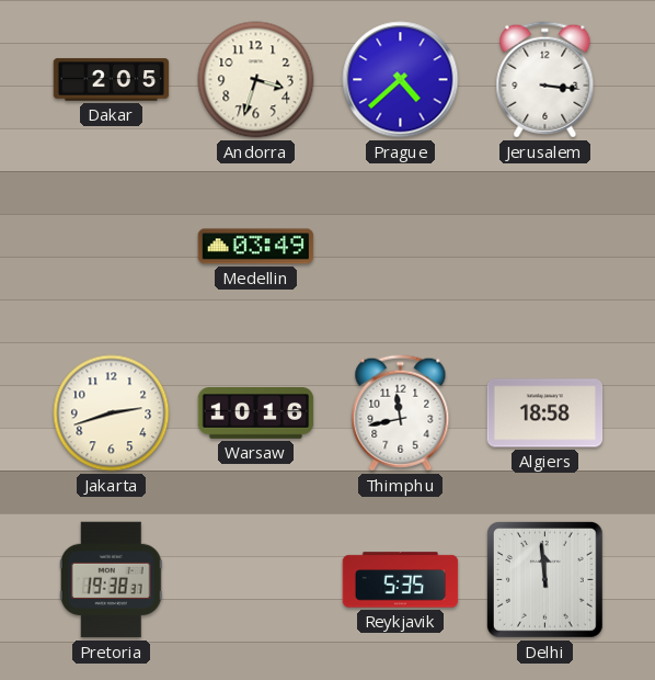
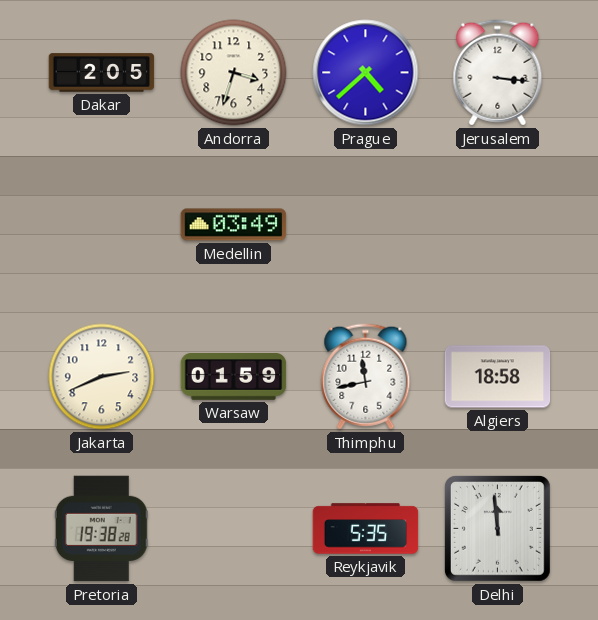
Jakarta: 2:42 -> 2:41
Warsaw: 10:16 -> 01:59
Pretoria: 19:38:37 -> 19:38:28
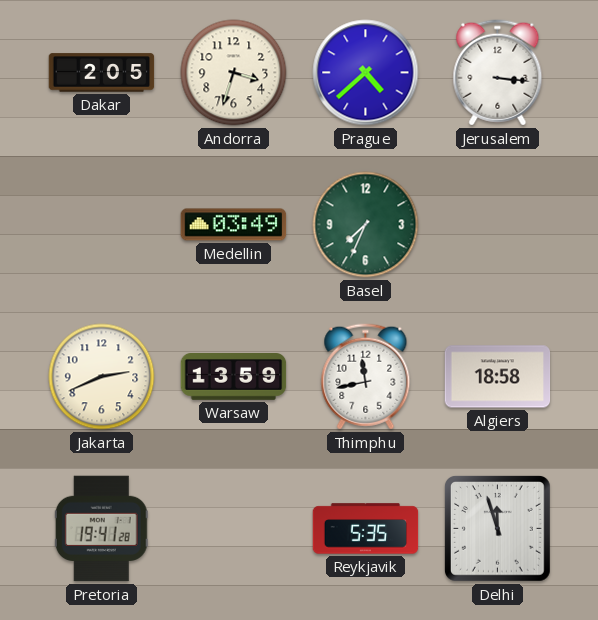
Basel: none -> 7:34
Warsaw: 01:59 -> 13:59
Pretoria: 19:38 -> 19:41
Delhi: 11:59 -> 11:57
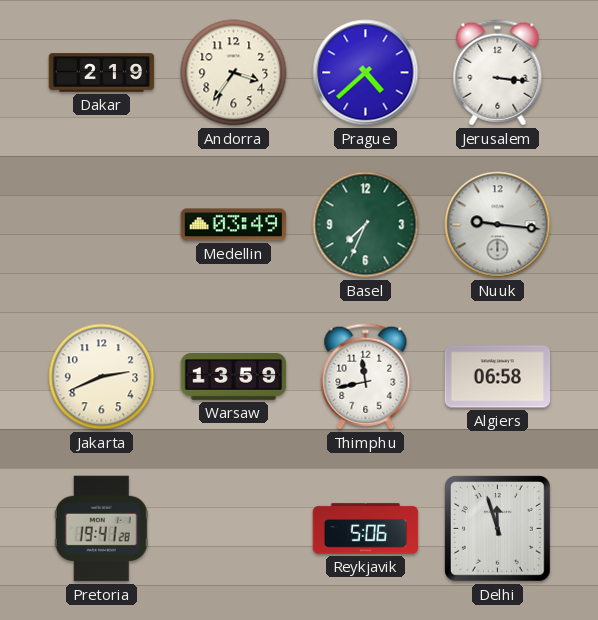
Dakar: 2:05 -> 2:19
Andorra: 3:33 -> 3:36
Nuuk: none -> 9:16
Algiers: 18:58 -> 06:58
Reykjavik: 5:35 -> 5:06
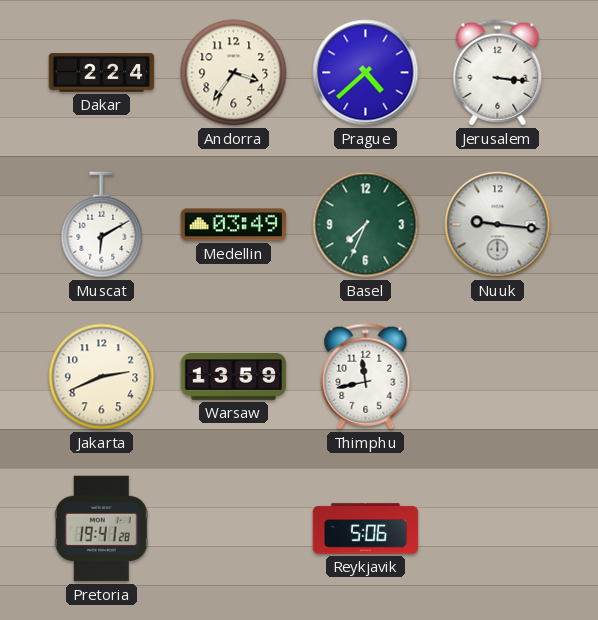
Dakar: 2:19 -> 2:24
Muscat: none -> 6:10
Algiers: 06:58 -> none
Delhi: 11:57 -> none
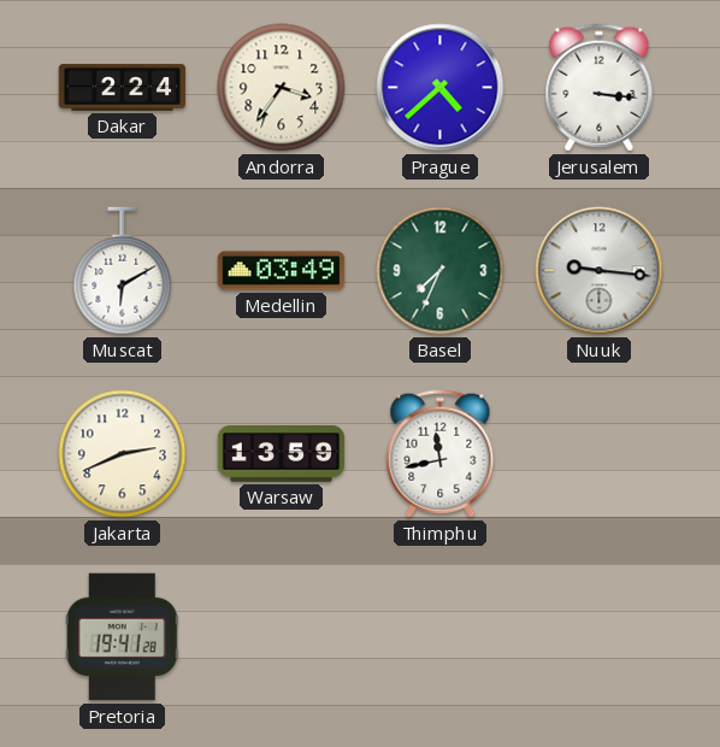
Reykjavik: 5:06 -> none
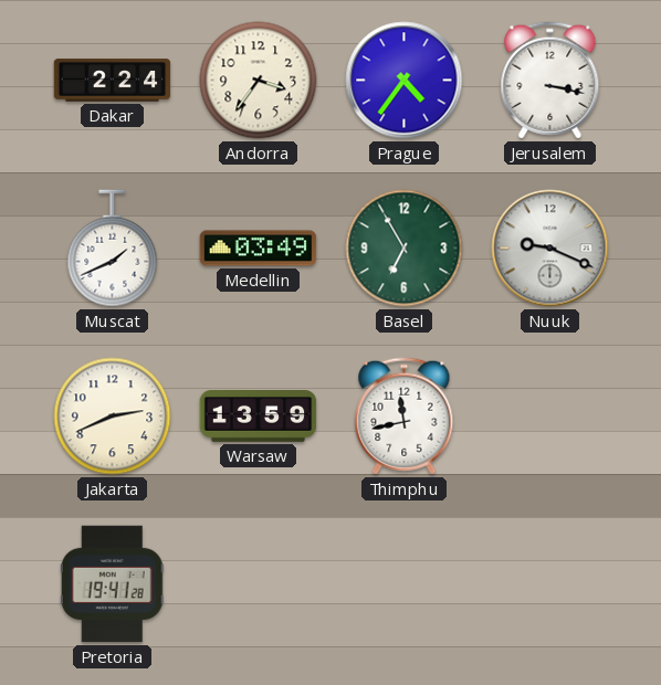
Prague: 4:38 -> 4:36
Jerusalem: 3:16 -> 3:17
Muscat: 6:10 -> 1:41
Basel: 7:34 -> 6:55
Nuuk: 9:16 -> 9:19
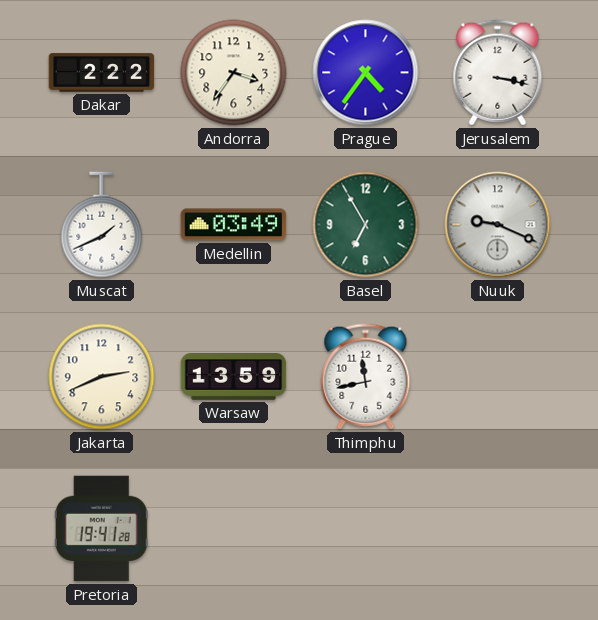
Dakar: 2:24 -> 2:22
